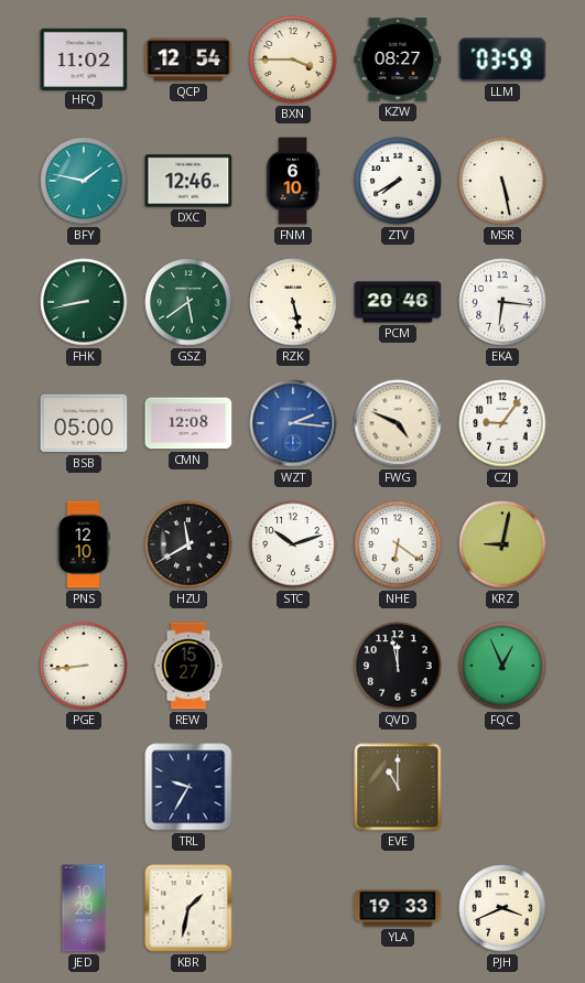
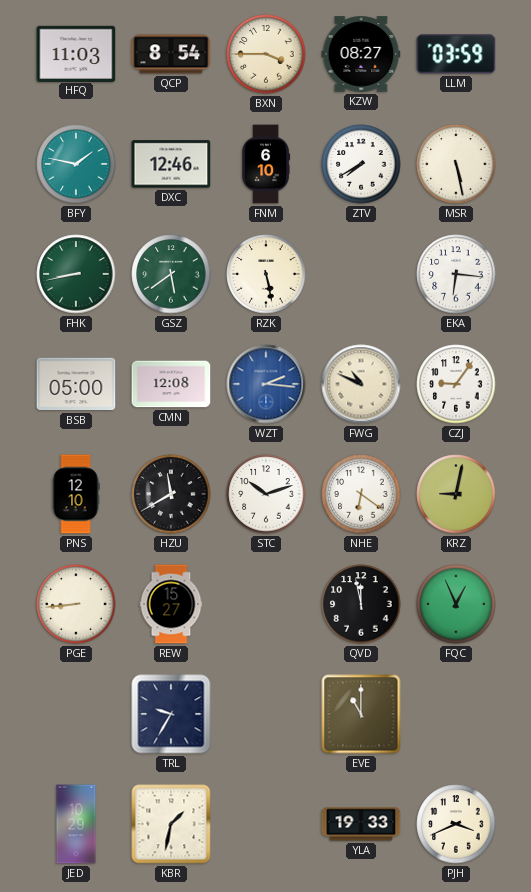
HFQ: 11:02 -> 11:03
QCP: 12:54 -> 8:54
PCM: 20:46 -> none
FWG: 4:49 -> 10:49
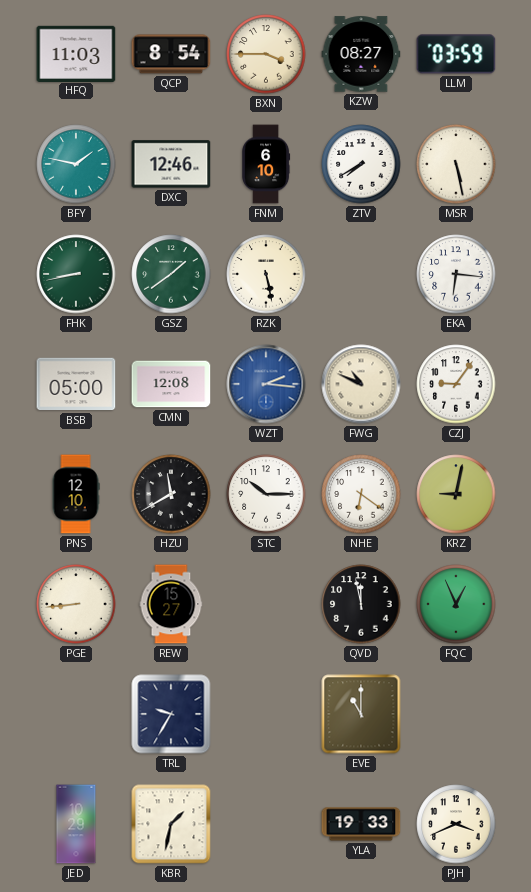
GSZ: 5:39 -> 1:39
STC: 10:12 -> 10:15
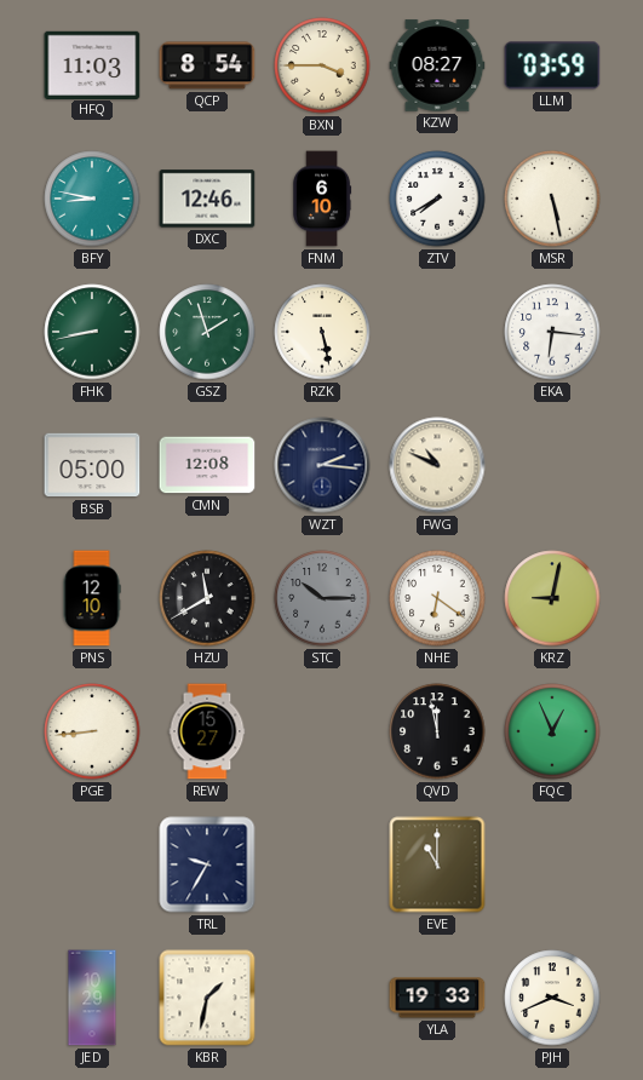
BFY: 1:47 -> 8:47
GSZ: 1:39 -> 1:57
WZT dial: blue -> navy
CZJ: 9:06 -> none
STC dial: white -> grey
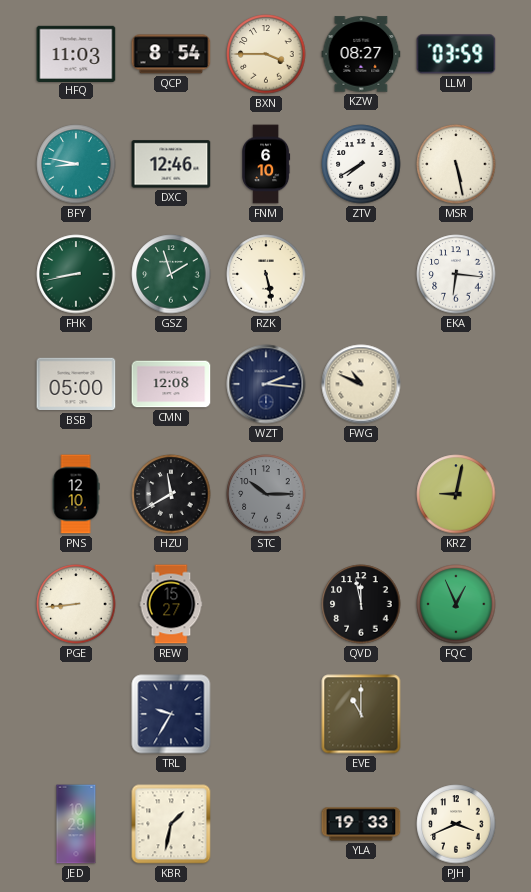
NHE: 6:21 -> none
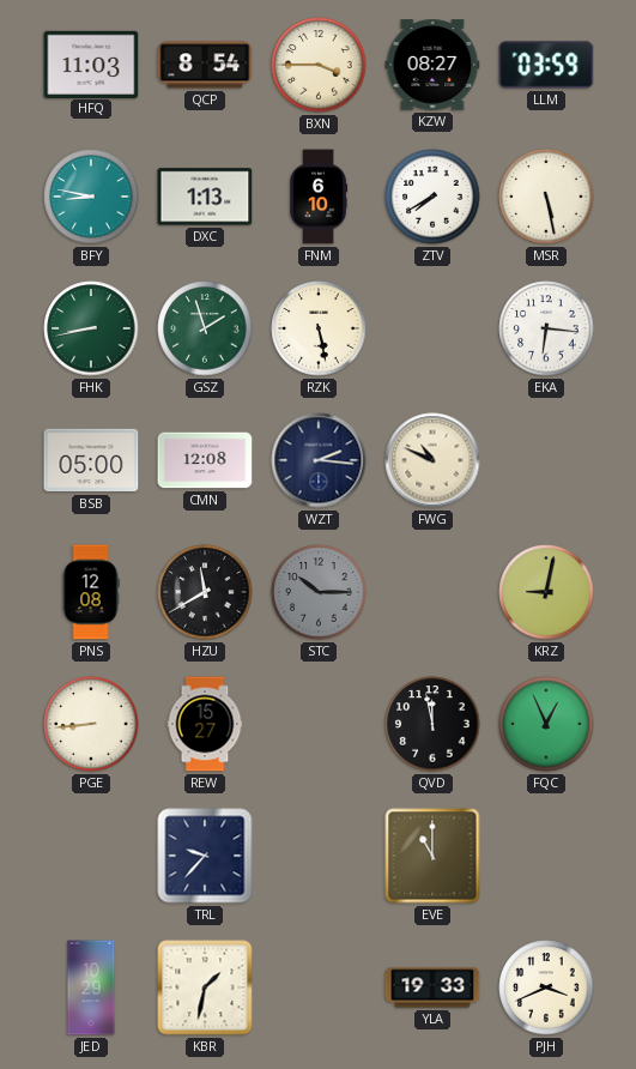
DXC: 12:46 -> 1:13
PNS: 12:10 -> 12:08
TRL: 9:35 -> 9:37
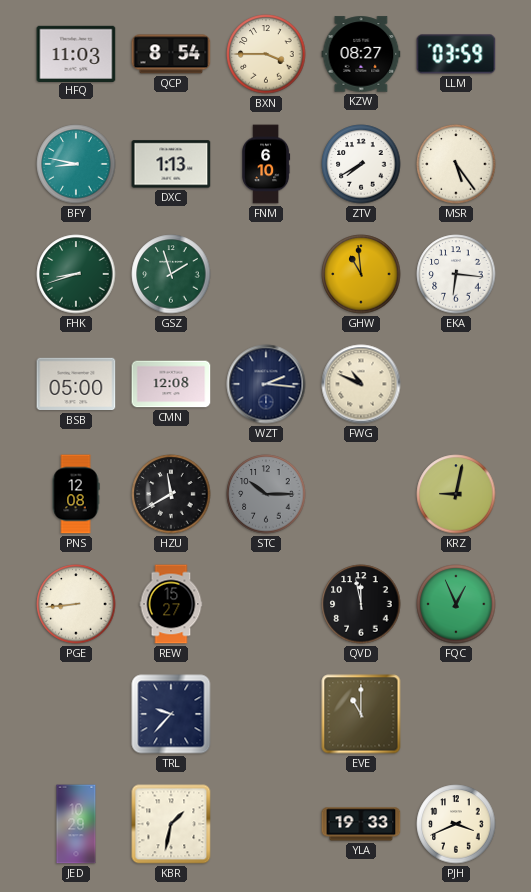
MSR: 5:28 -> 5:24
FHK: 8:43 -> 8:42
RZK: 5:28 -> none
GHW: none -> 10:59
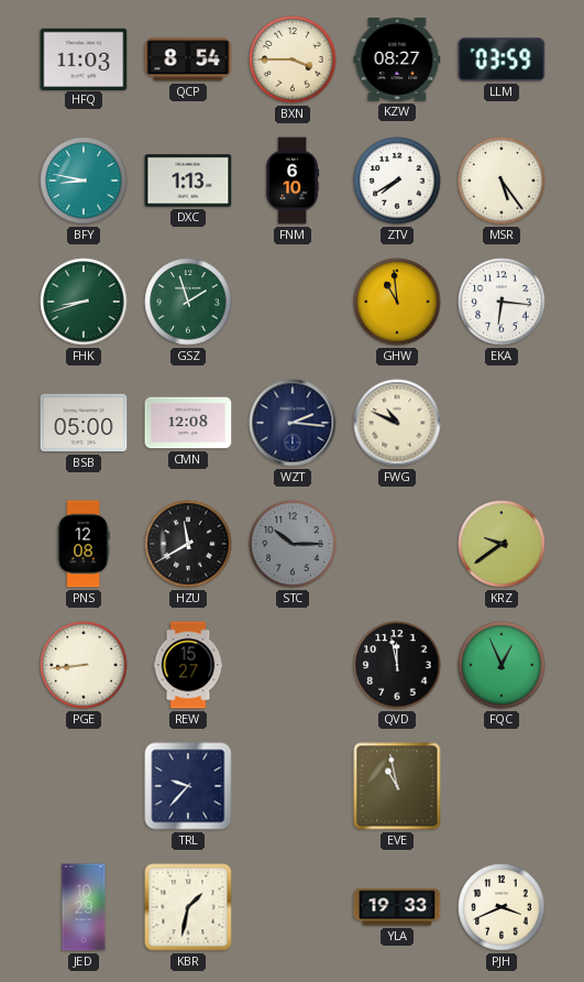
KRZ: 9:02 -> 9:39
EVE: 11:00 -> 10:58
